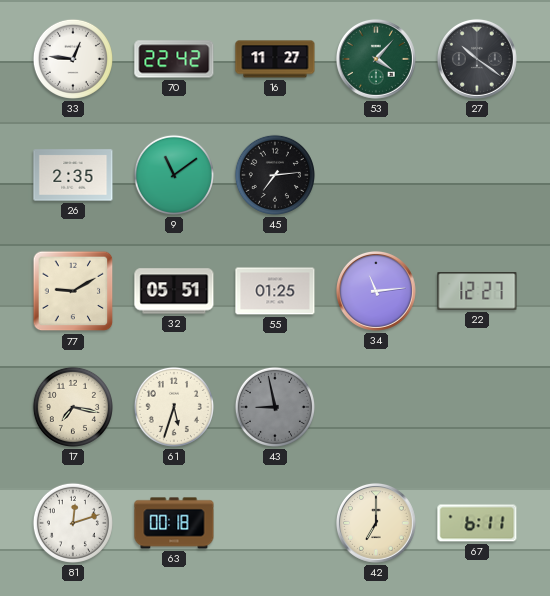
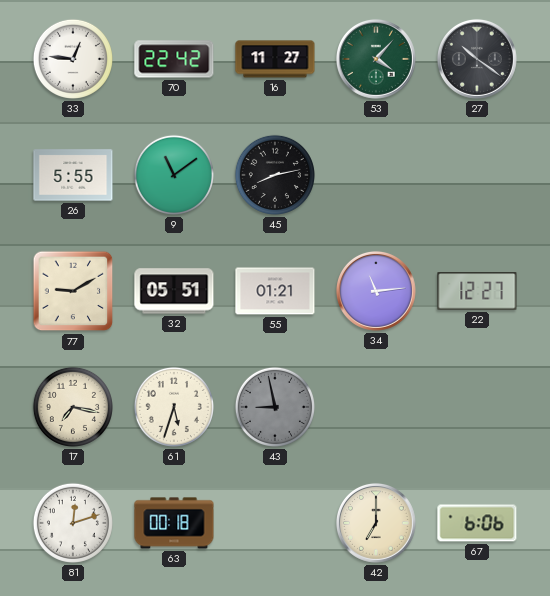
26: 2:35 -> 5:55
45: 7:14 -> 8:13
55: 01:25 -> 01:21
67: 6:11 -> 6:06
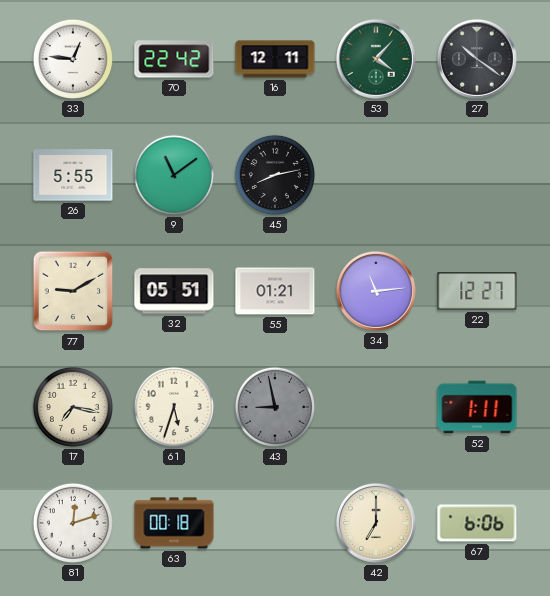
16: 11:27 -> 12:11
52: none -> 1:11
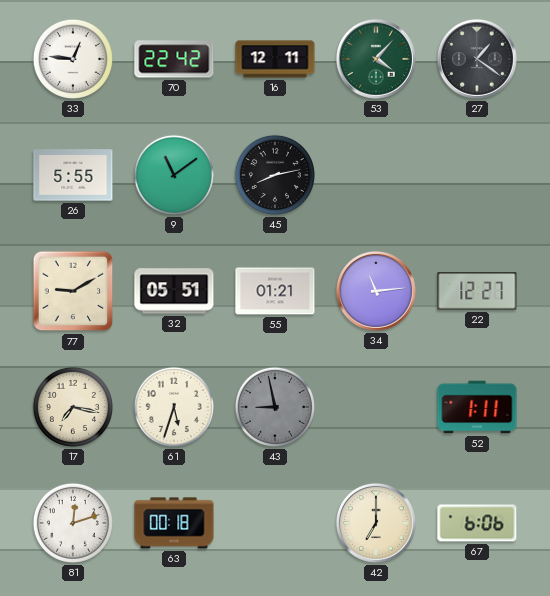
27: 10:21 -> 1:21
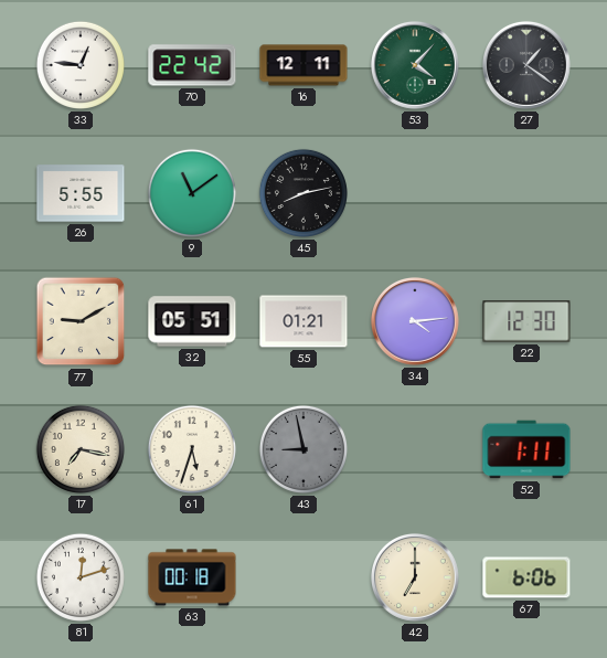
34: 11:14 -> 4:14
22: 12:27 -> 12:30
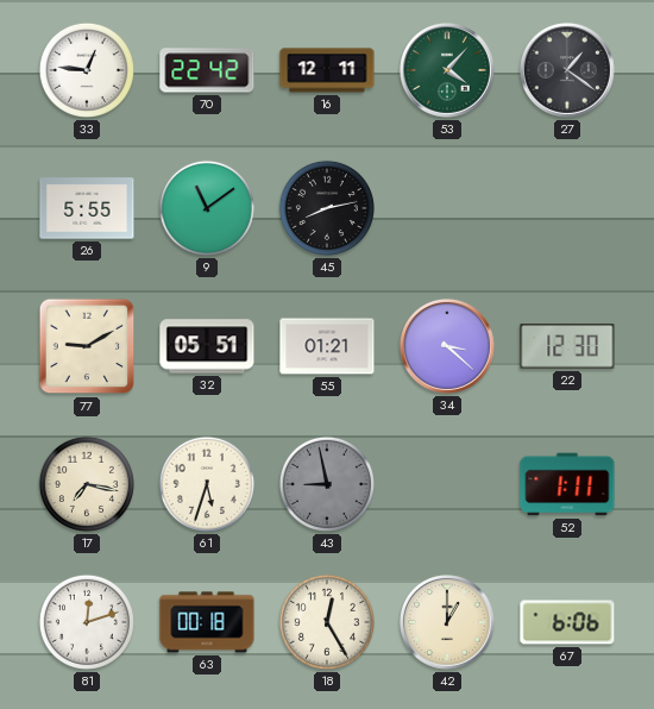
34: 4:14 -> 3:22
18: none -> 12:25
42: 7:00 -> 1:00
